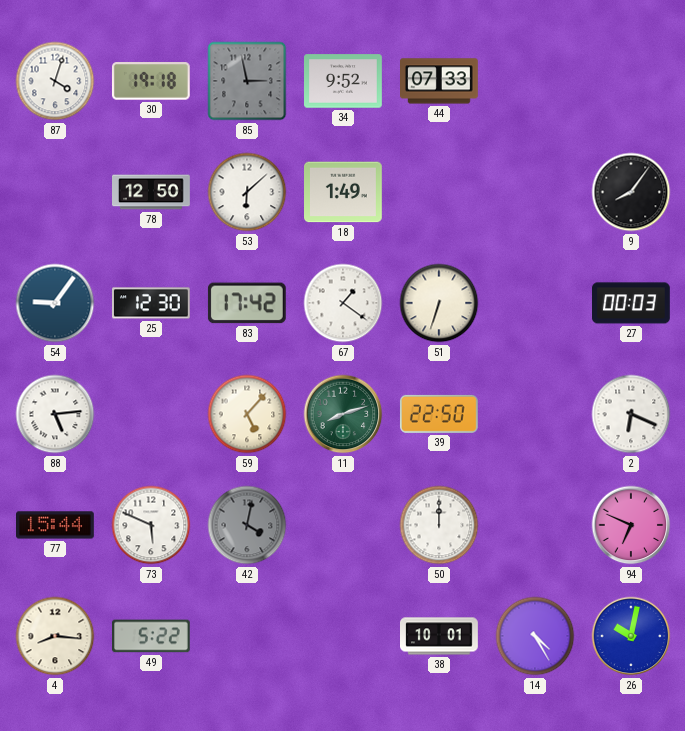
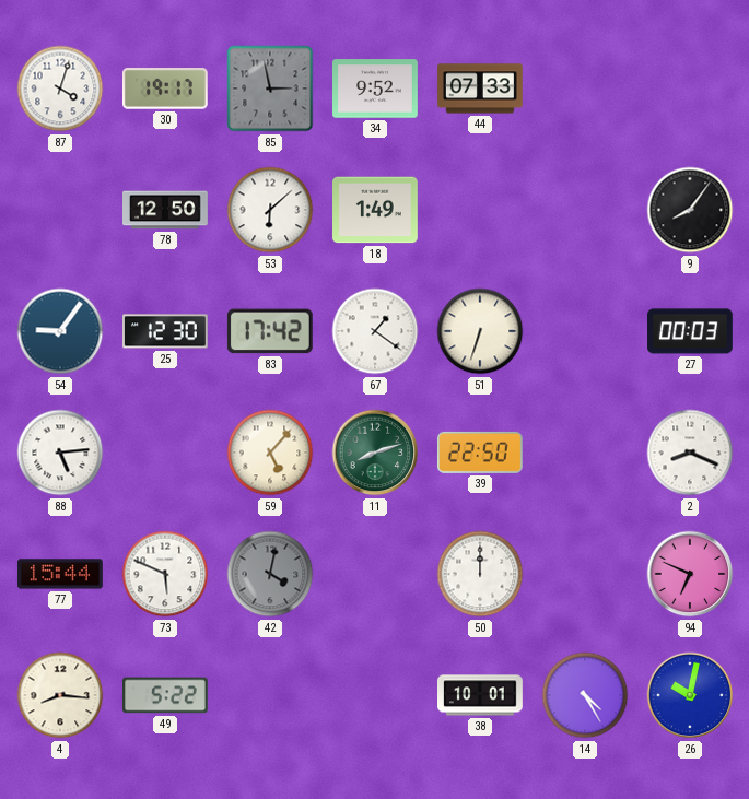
30: 19:18 -> 19:17
2: 6:19 -> 8:19
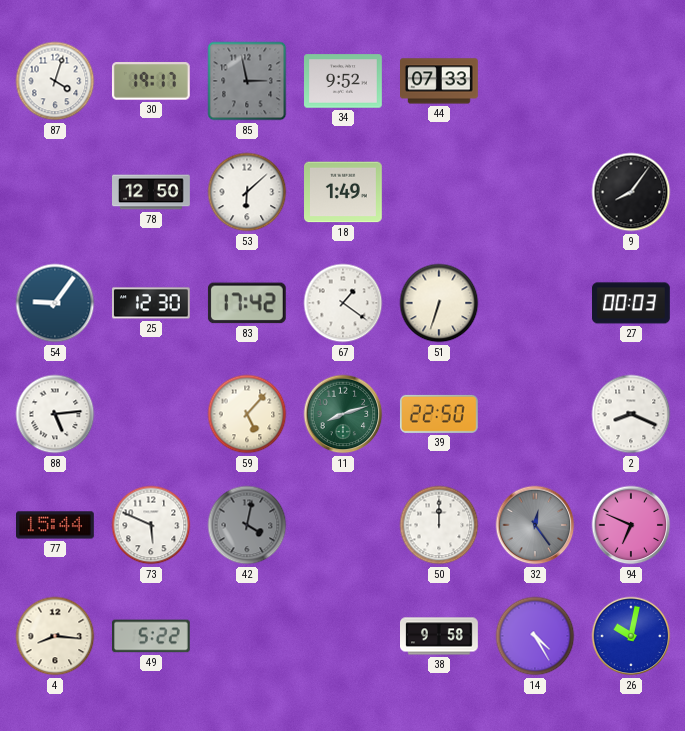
32: none -> 12:24
38: 10:01 -> 9:58
